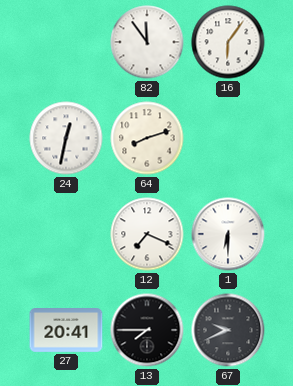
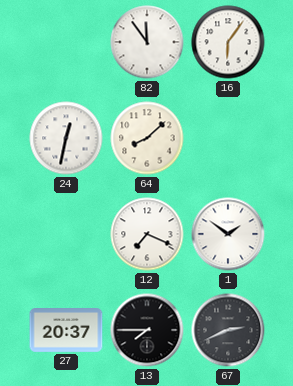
64: 8:12 -> 8:08
1: 6:30 -> 1:51
27: 20:41 -> 20:37
67: 9:41 -> 2:41
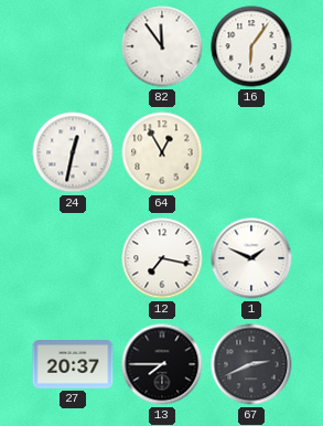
64: 8:08 -> 12:55
12: 7:19 -> 7:17
1: 1:51 -> 1:49
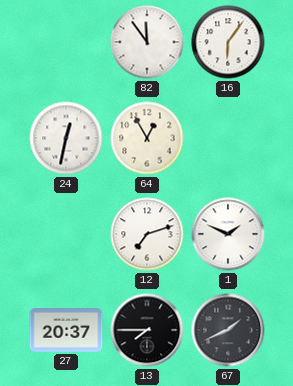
12: 7:17 -> 7:12
67: 2:41 -> 1:41
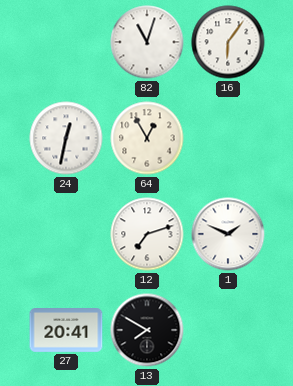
82: 11:54 -> 11:03
27: 20:37 -> 20:41
13: 7:45 -> 7:50
67: 1:41 -> none
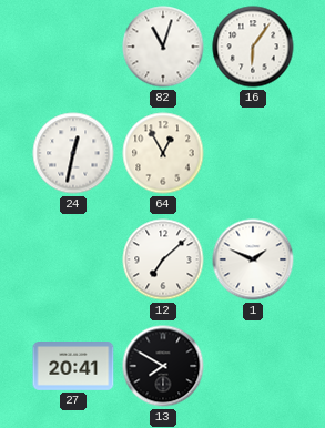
12: 7:12 -> 7:08
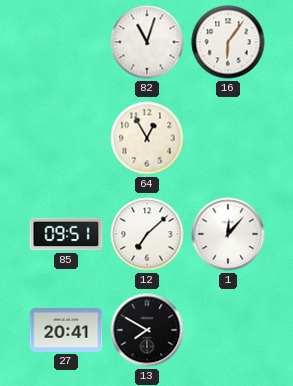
24: 12:32 -> none
85: none -> 09:51
1: 1:49 -> 12:07
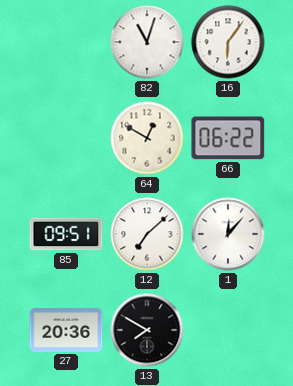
64: 12:55 -> 12:50
66: none -> 06:22
27: 20:41 -> 20:36
